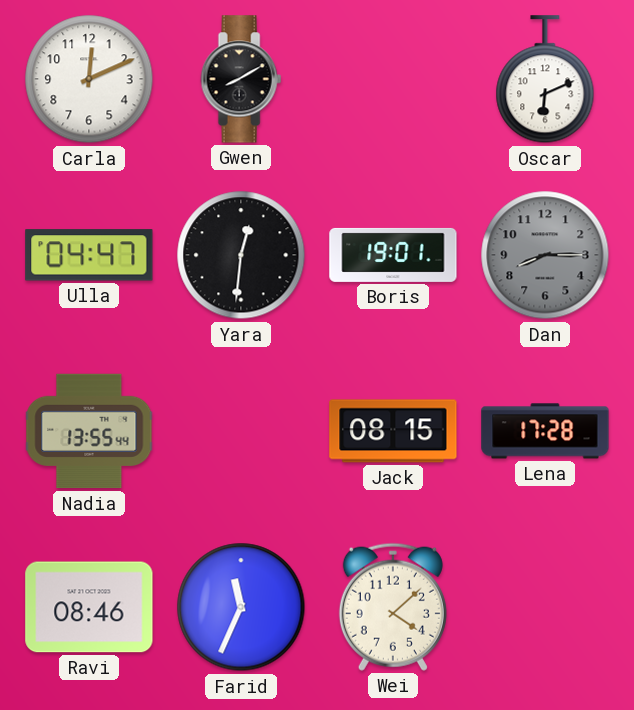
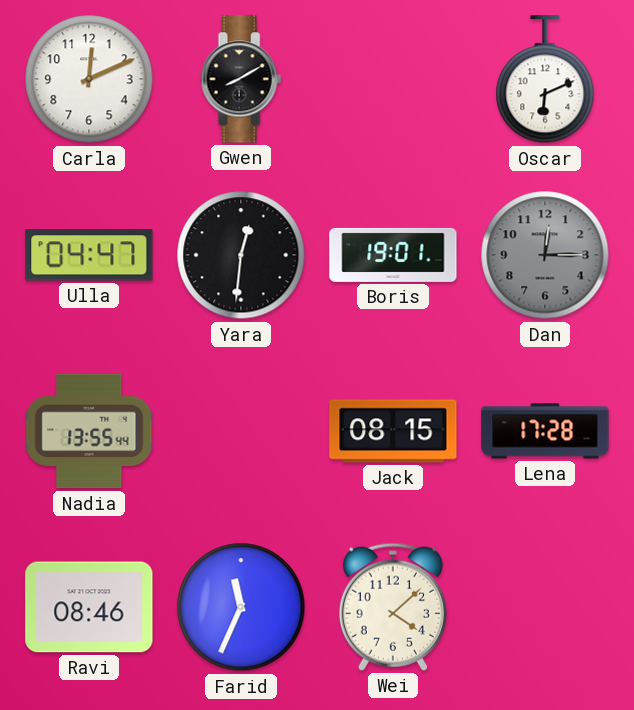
Dan: 8:15 -> 12:15
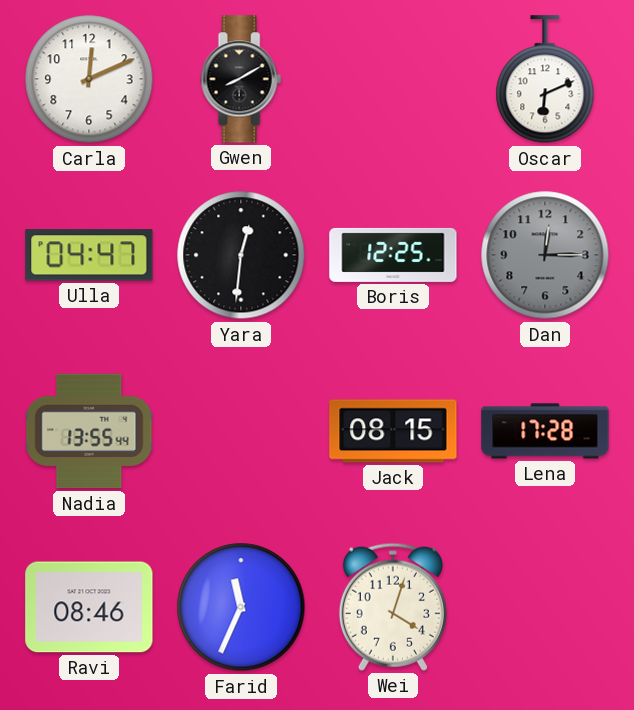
Boris: 19:01 -> 12:25
Wei: 4:08 -> 4:03
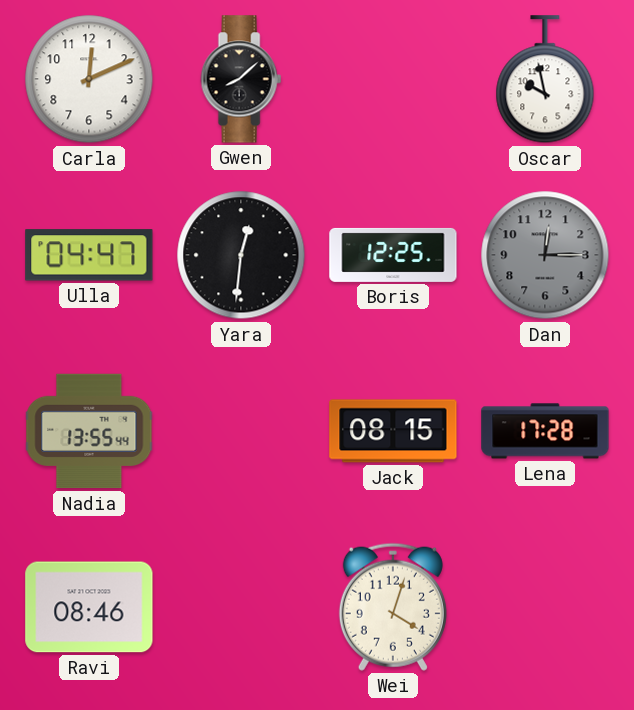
Gwen: 8:10 -> 8:08
Oscar: 6:11 -> 9:58
Farid: 11:34 -> none
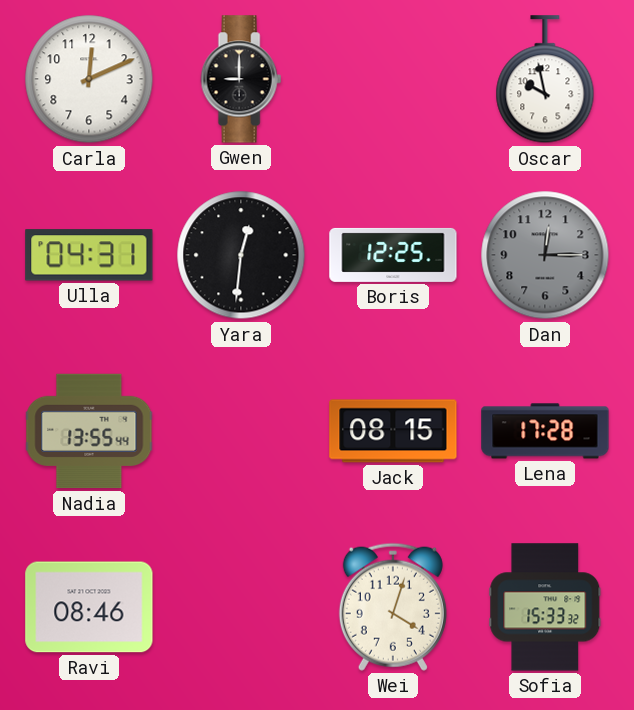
Gwen: 8:08 -> 9:00
Ulla: 04:47 -> 04:31
Sofia: none -> 15:33
